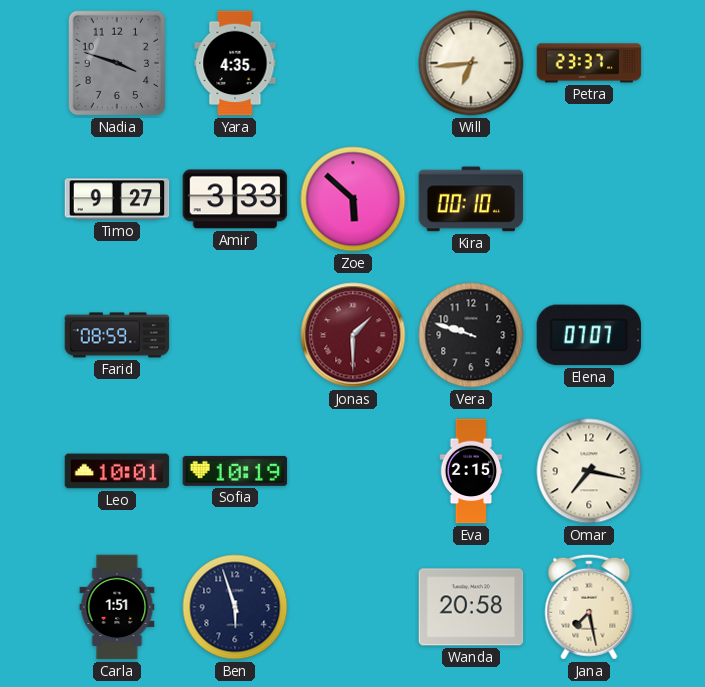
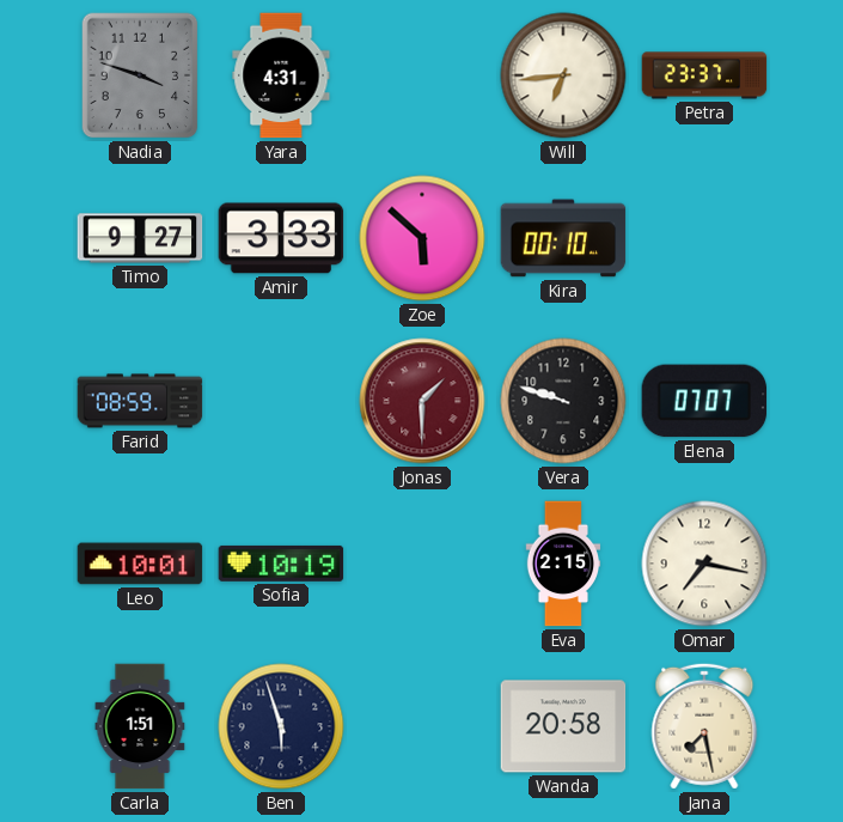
Yara: 4:35 -> 4:31
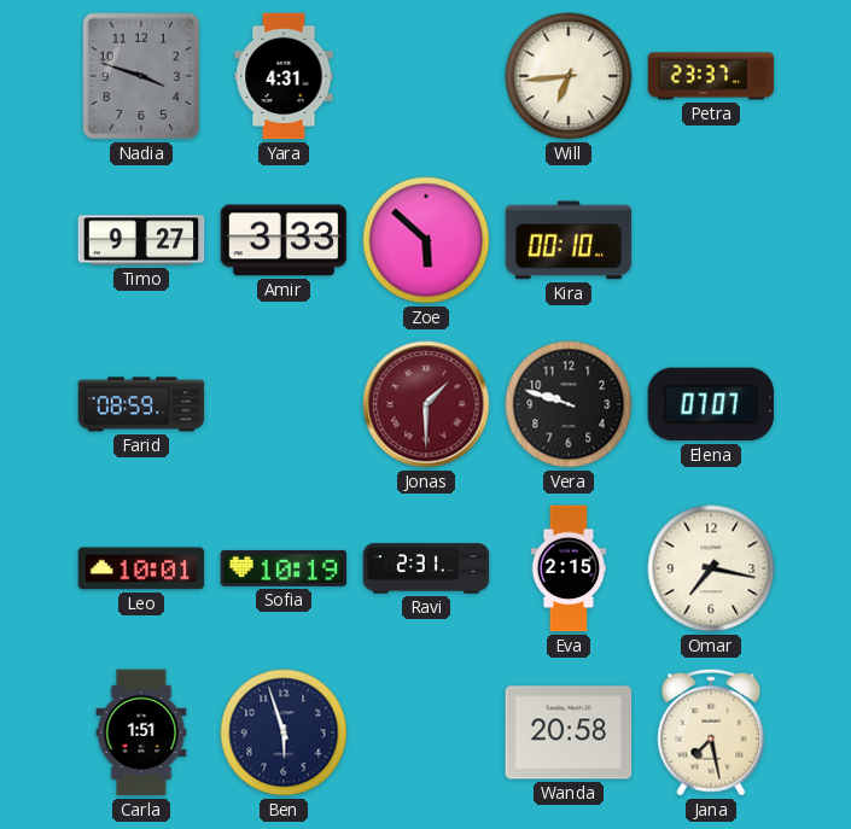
Ravi: none -> 2:31
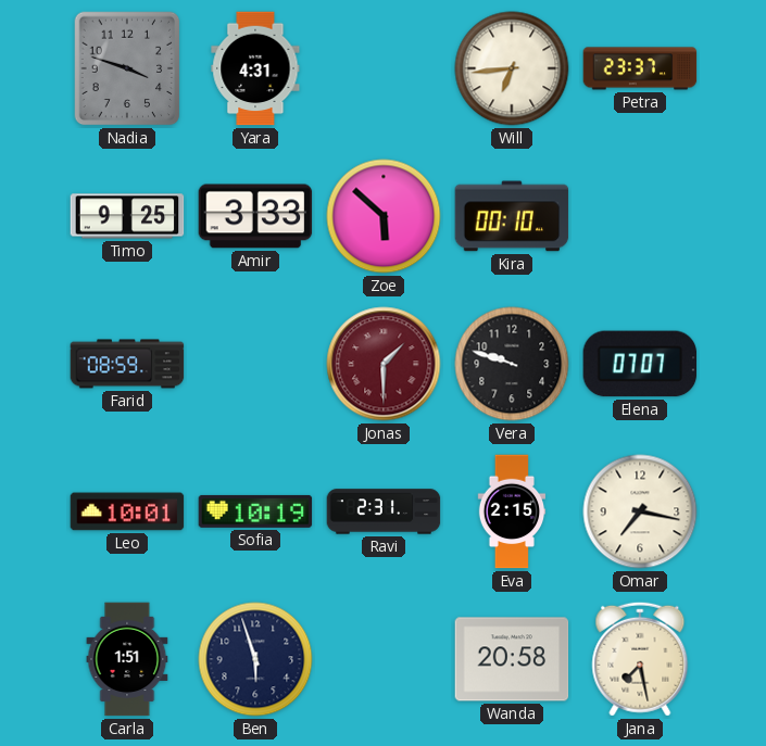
Timo: 9:27 -> 9:25
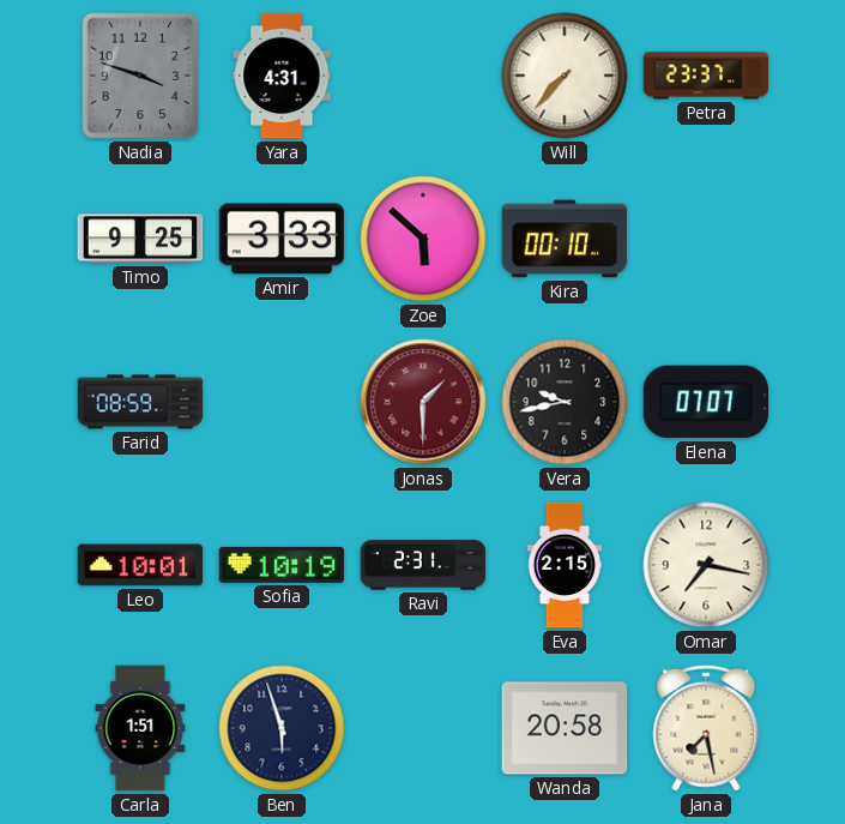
Will: 6:44 -> 7:37
Vera: 9:48 -> 9:43
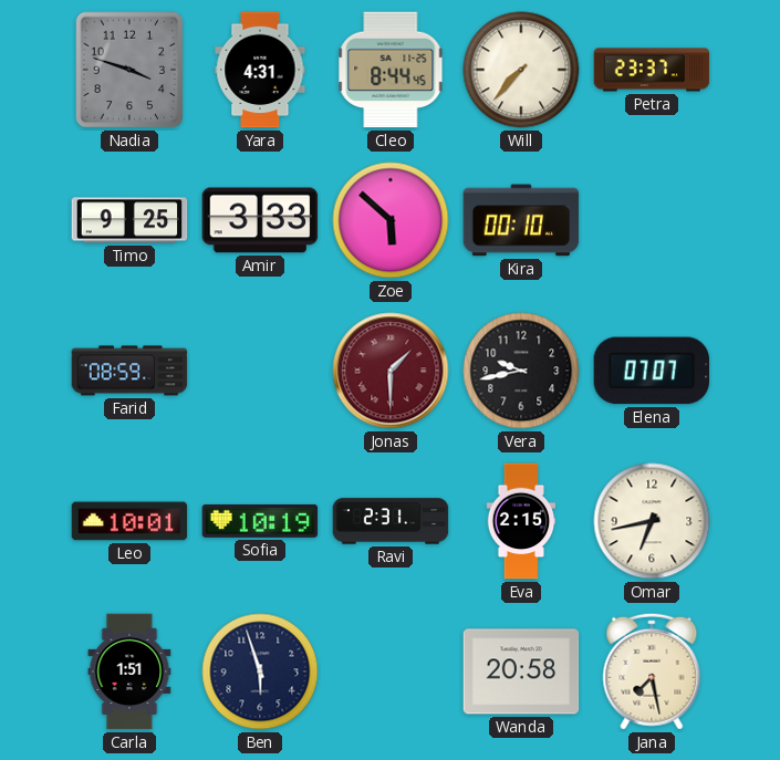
Cleo: none -> 8:44
Omar: 7:17 -> 6:43
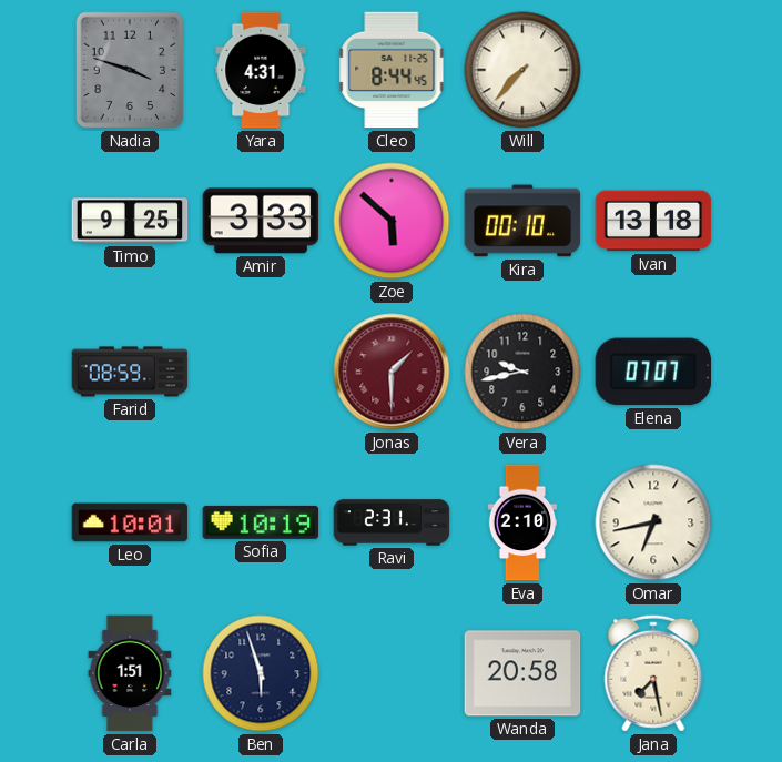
Petra: 23:37 -> none
Ivan: none -> 13:18
Eva: 2:15 -> 2:10
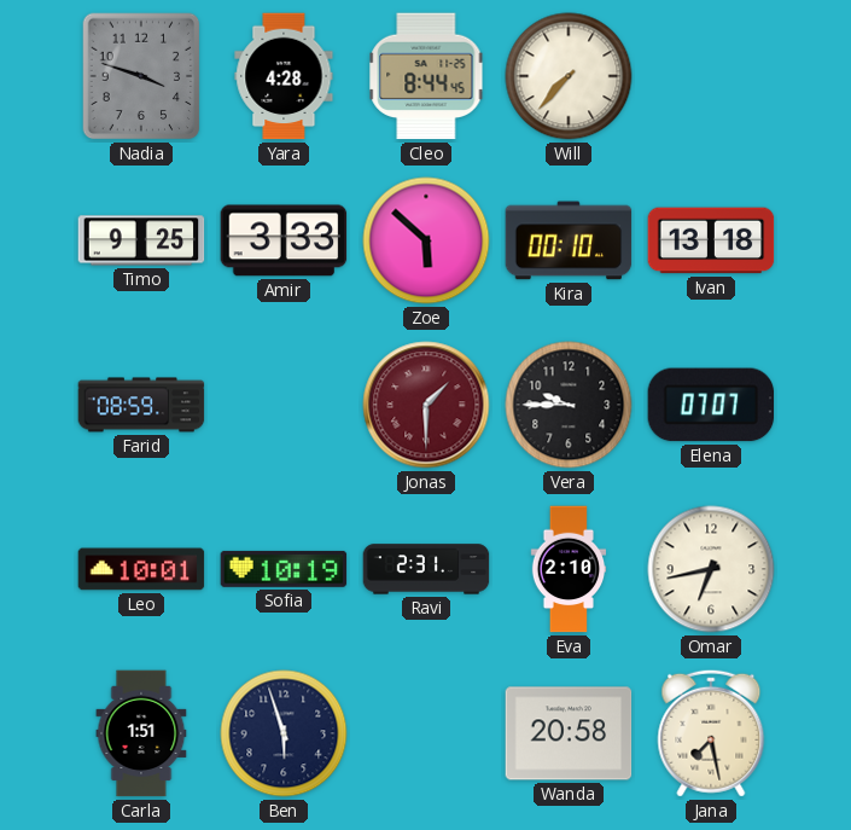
Yara: 4:31 -> 4:28
Vera: 9:43 -> 9:45
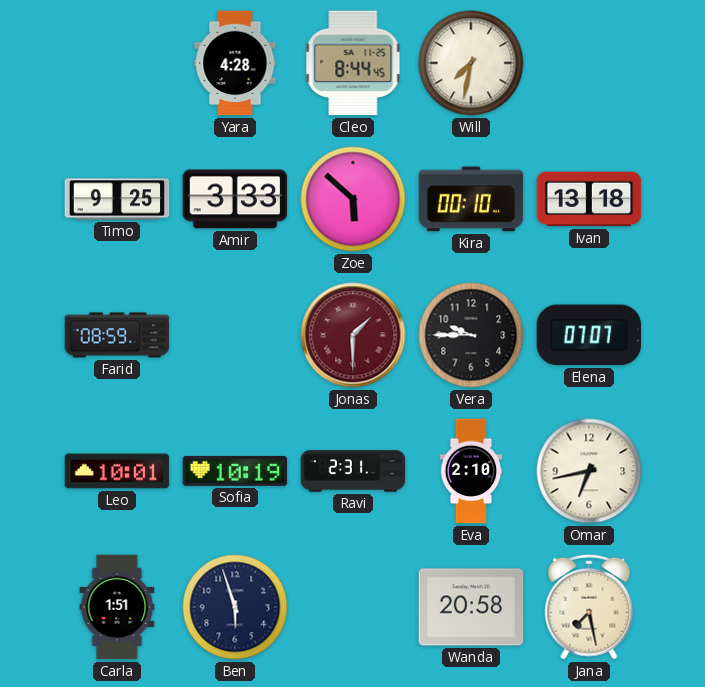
Nadia: 3:48 -> none
Will: 7:37 -> 7:32
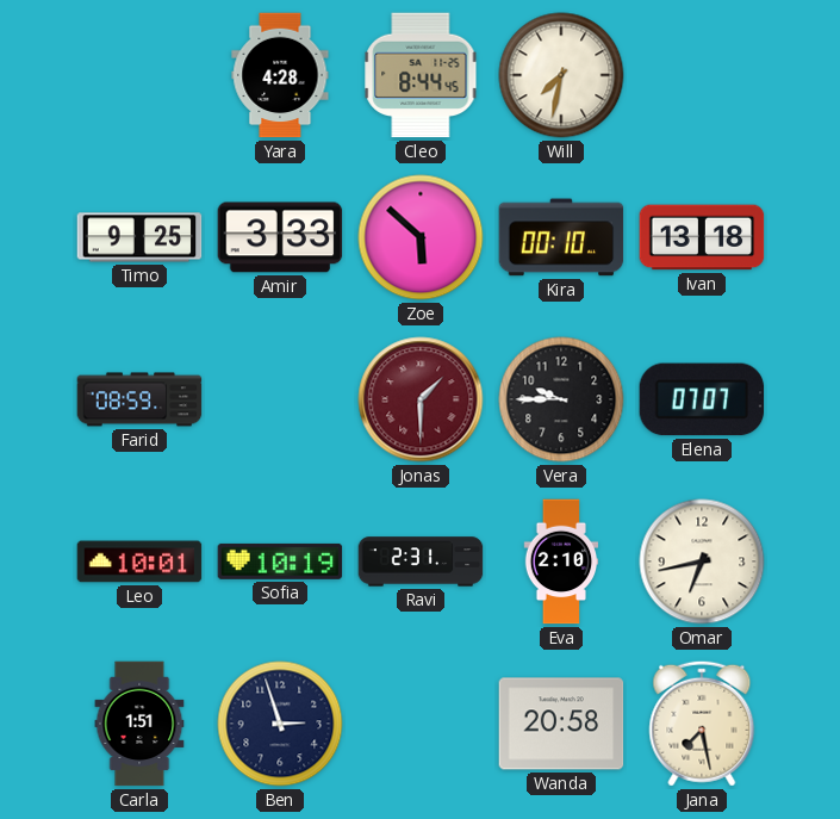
Ben: 5:57 -> 2:57
